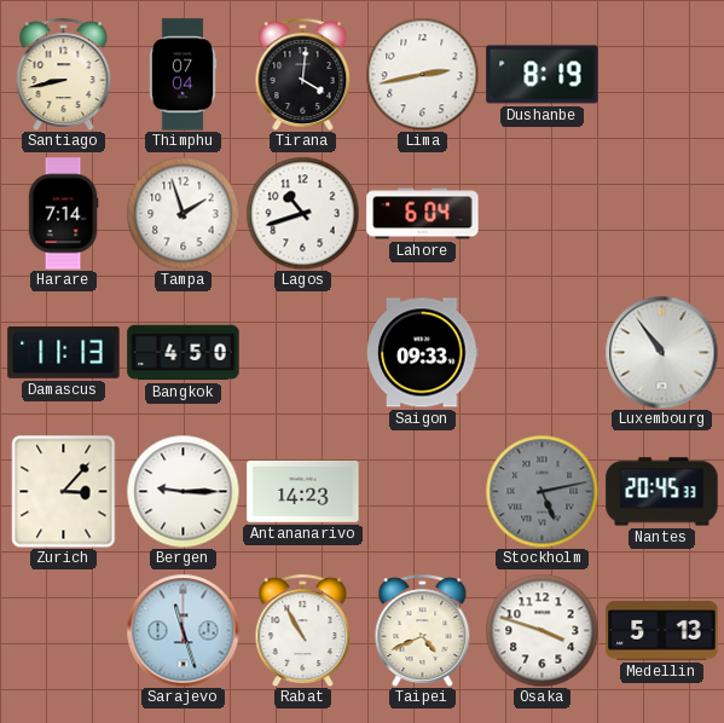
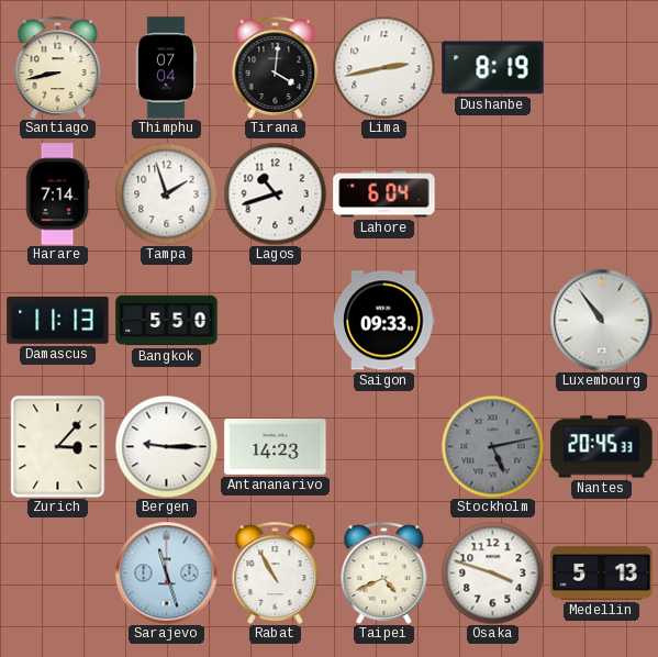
Bangkok: 4:50 -> 5:50
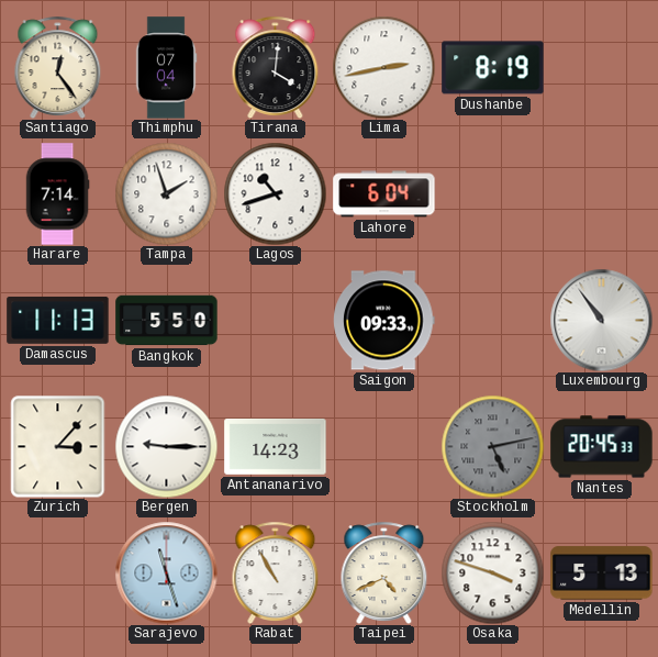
Santiago: 8:43 -> 12:24
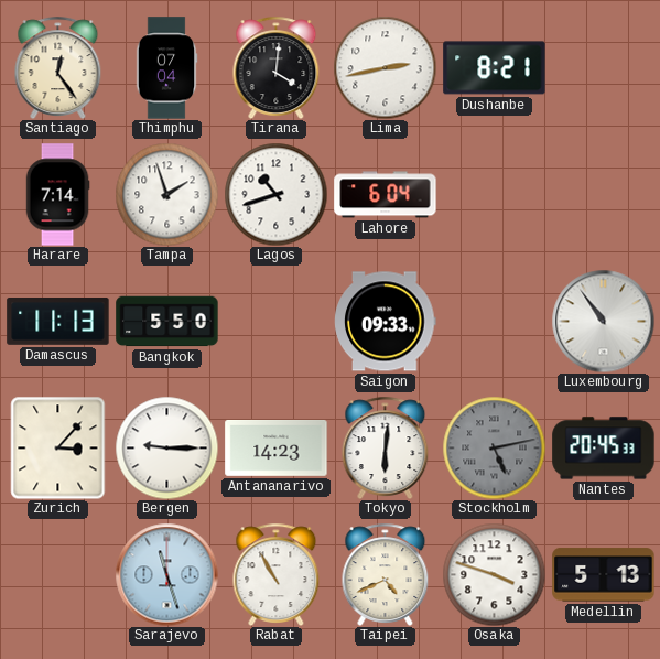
Dushanbe: 8:19 -> 8:21
Tokyo: none -> 6:01
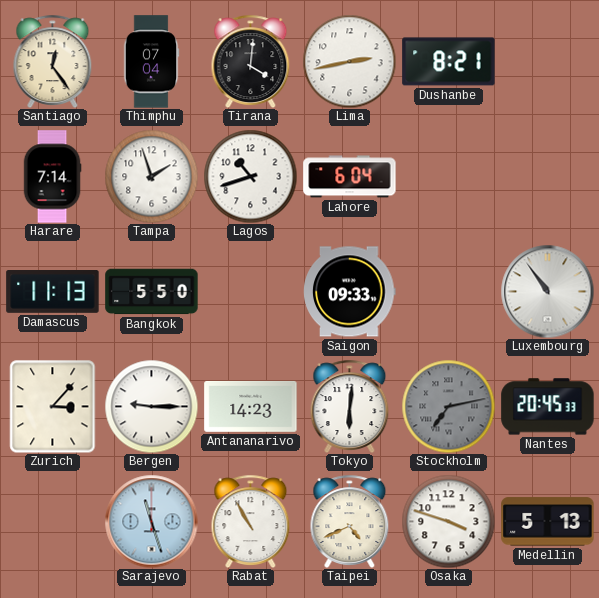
Stockholm: 5:13 -> 7:13
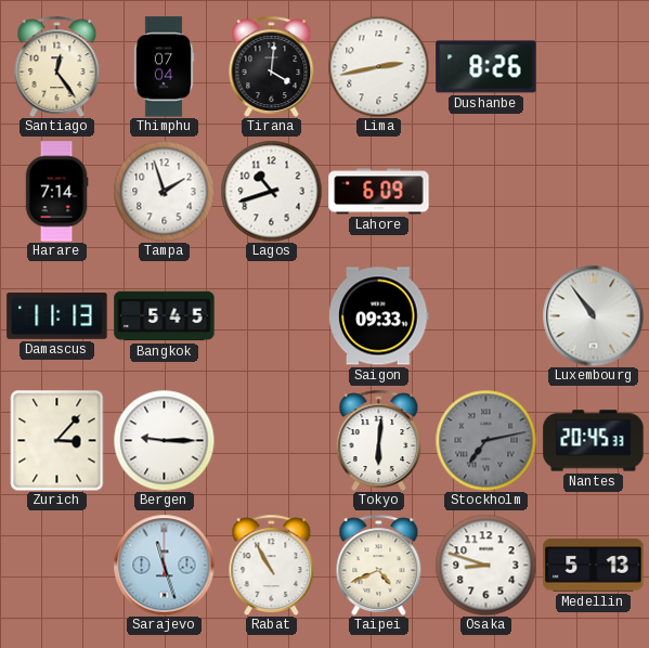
Dushanbe: 8:21 -> 8:26
Lahore: 6:04 -> 6:09
Bangkok: 5:50 -> 5:45
Antananarivo: 14:23 -> none
Osaka: 3:48 -> 8:48
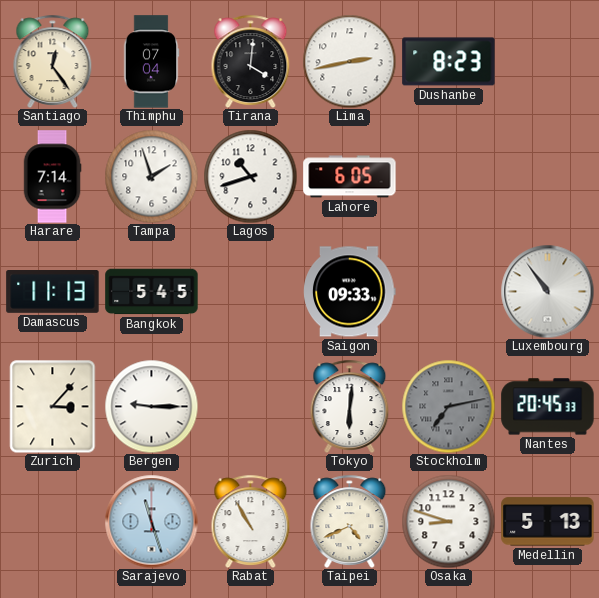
Dushanbe: 8:26 -> 8:23
Lahore: 6:09 -> 6:05
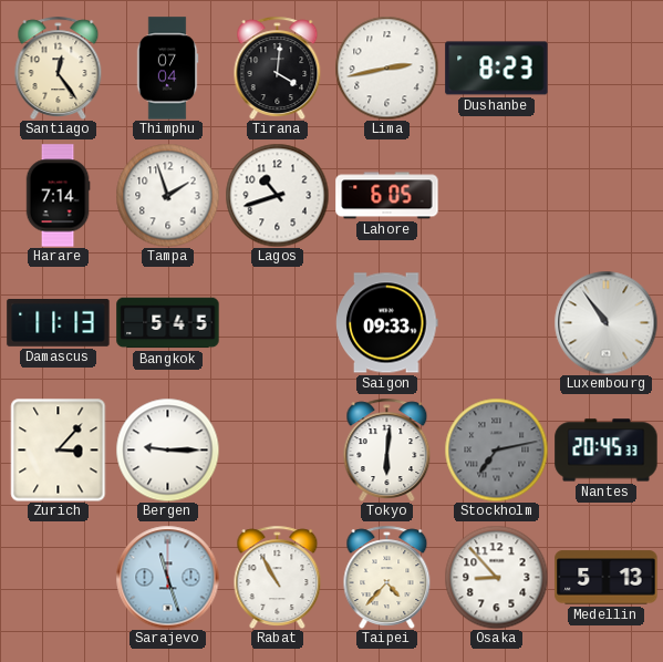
Taipei: 4:41 -> 4:37
Osaka: 8:48 -> 8:53
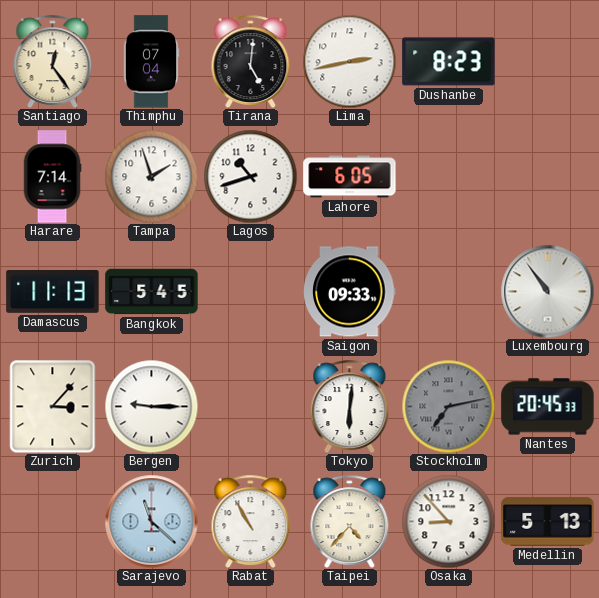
Tirana: 4:01 -> 5:01
Sarajevo: 11:27 -> 11:22
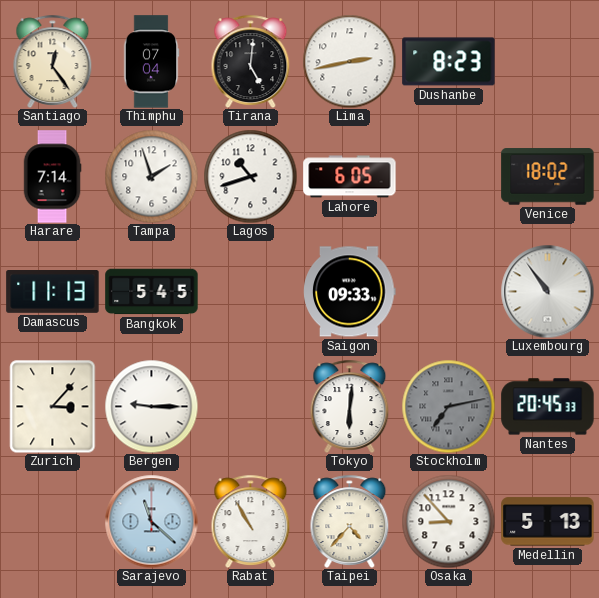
Venice: none -> 18:02
